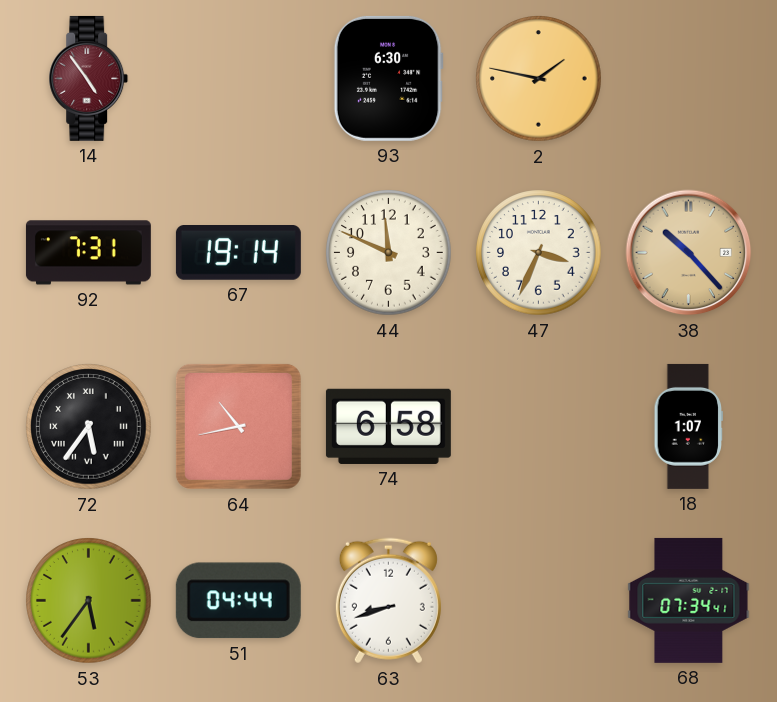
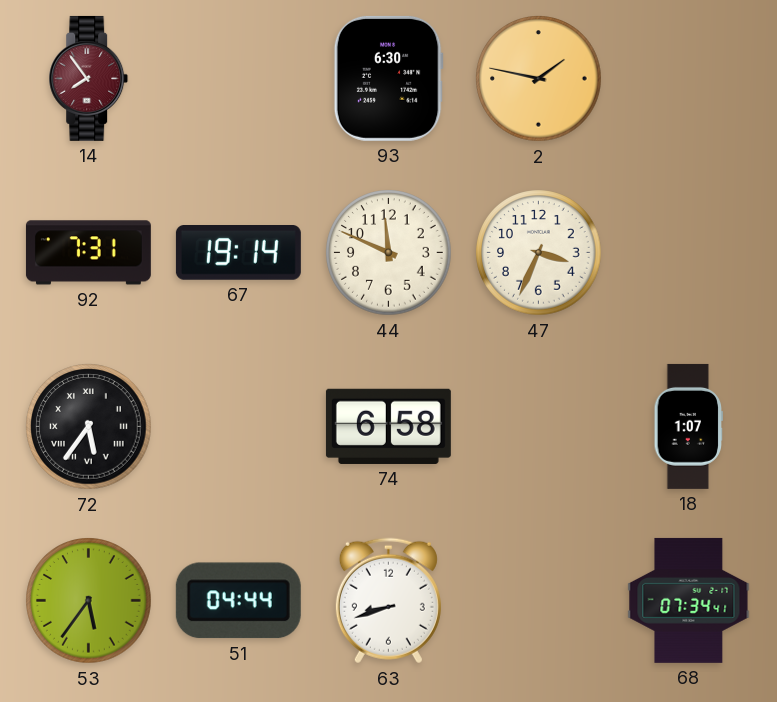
14: 4:54 -> 7:54
38: 10:23 -> none
64: 10:43 -> none
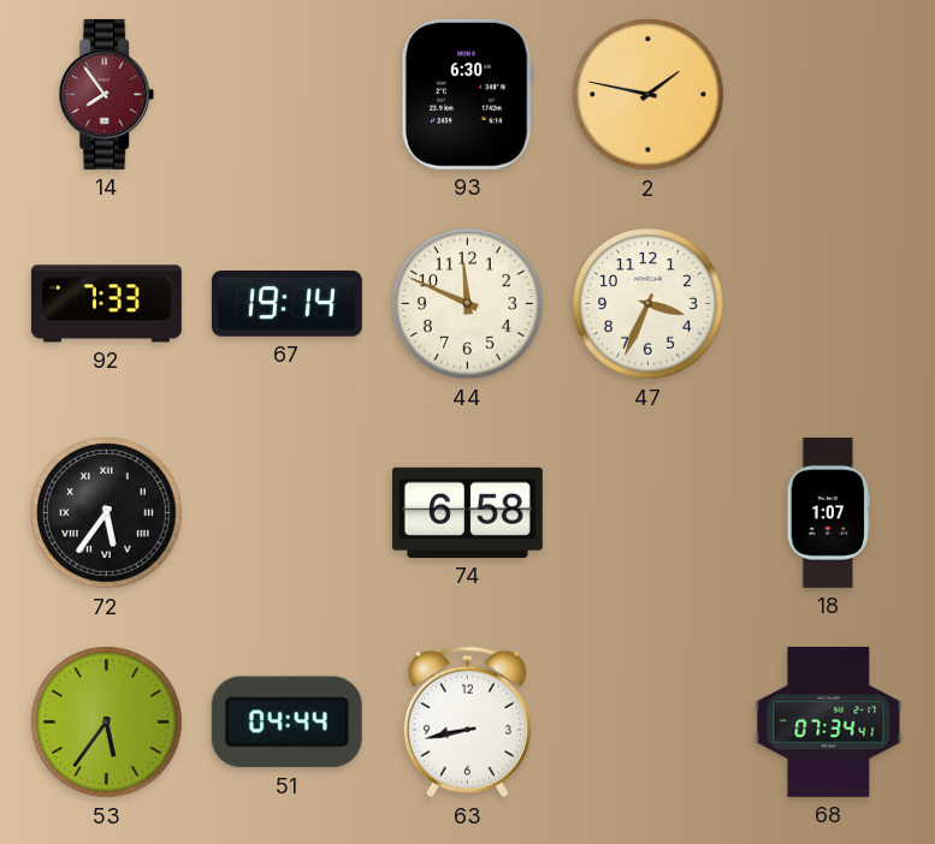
92: 7:31 -> 7:33
63: 8:42 -> 8:43
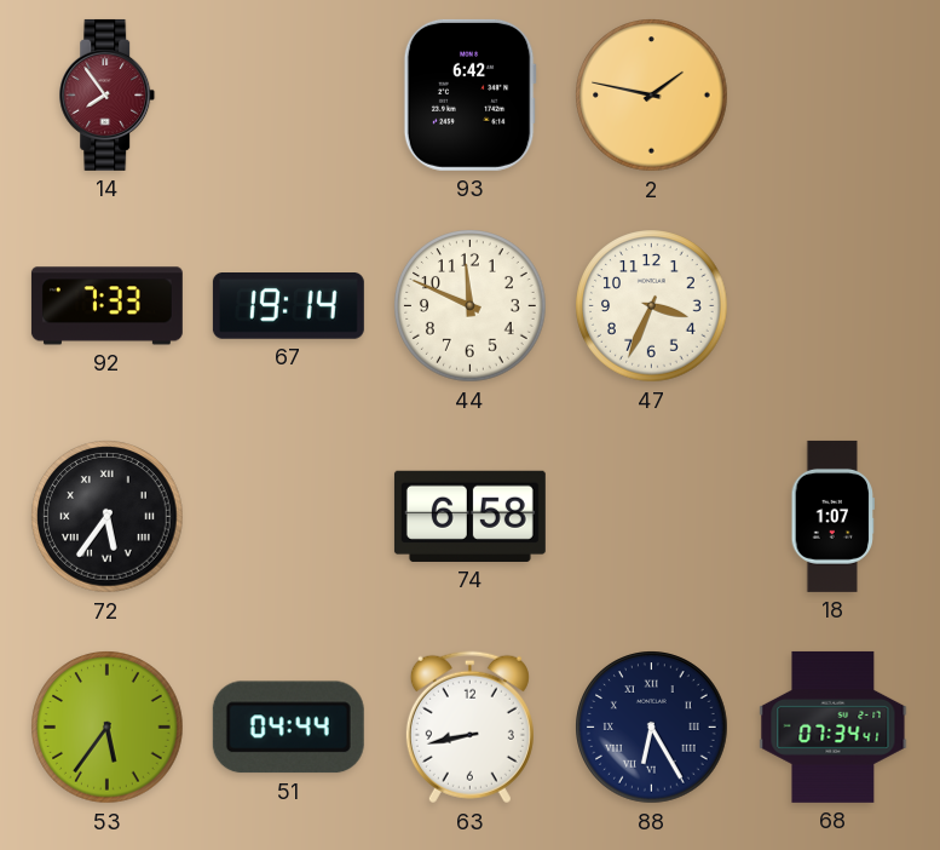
93: 6:30 -> 6:42
88: none -> 6:25
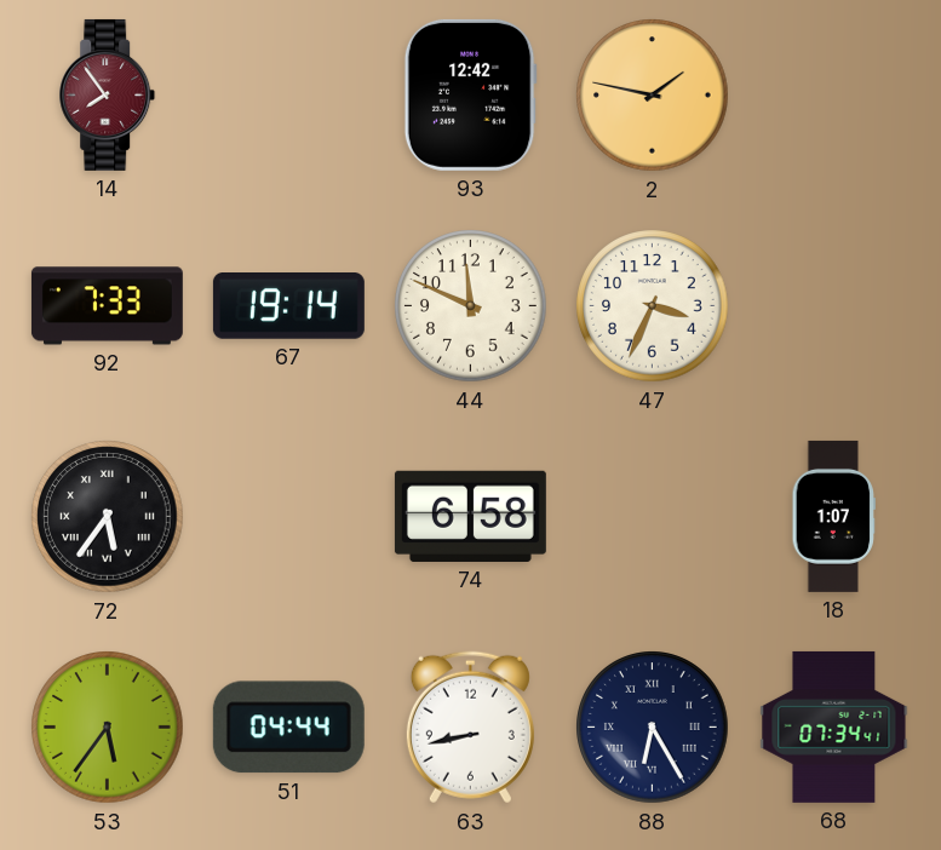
93: 6:42 -> 12:42
